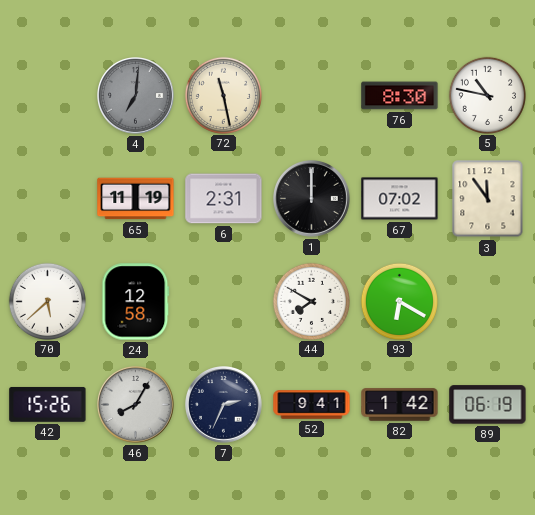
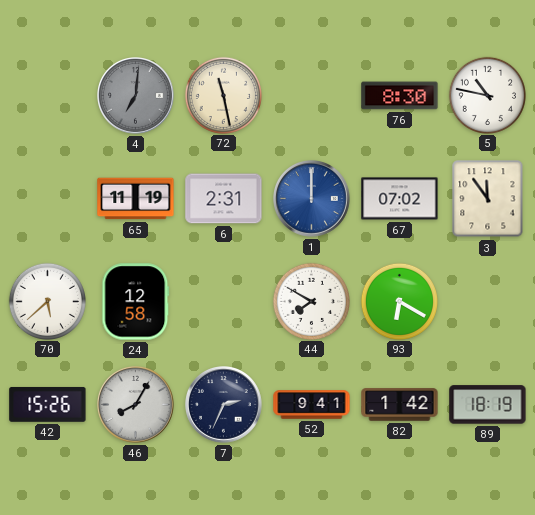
1 dial: black -> blue
89: 06:19 -> 18:19
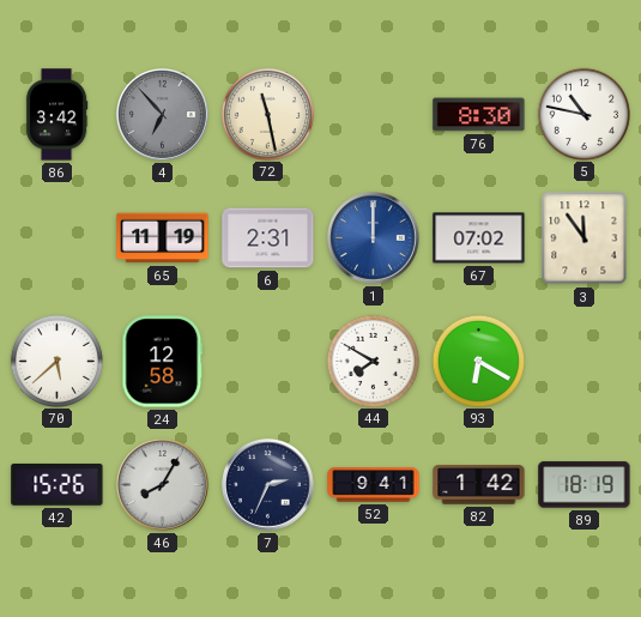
86: none -> 3:42
4: 7:01 -> 6:53
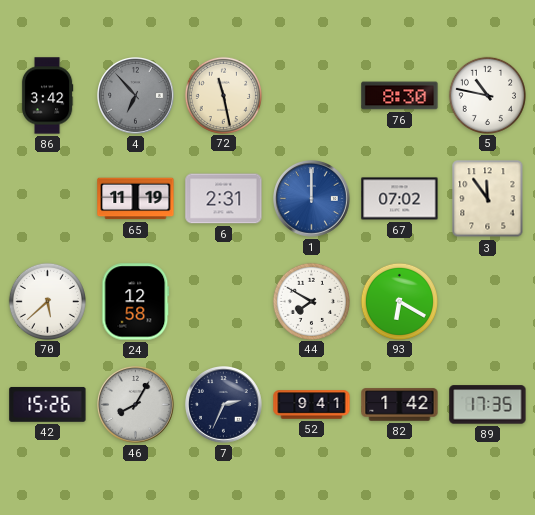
89: 18:19 -> 17:35
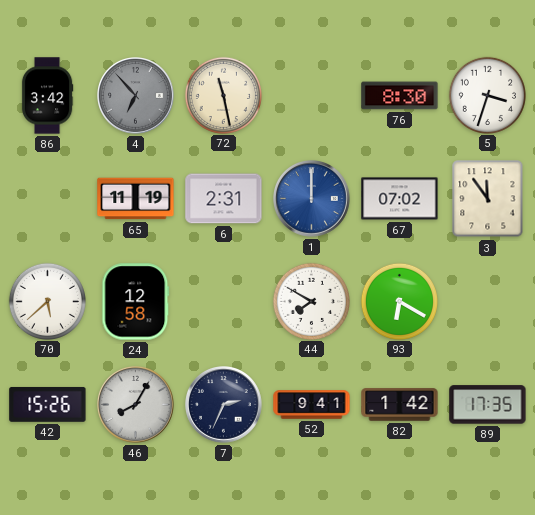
5: 10:47 -> 3:33
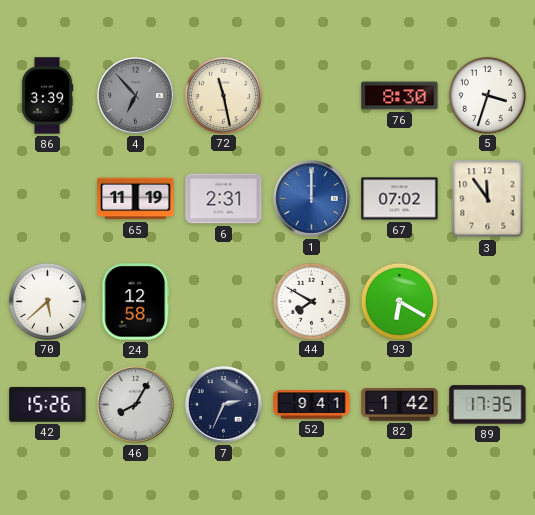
86: 3:42 -> 3:39
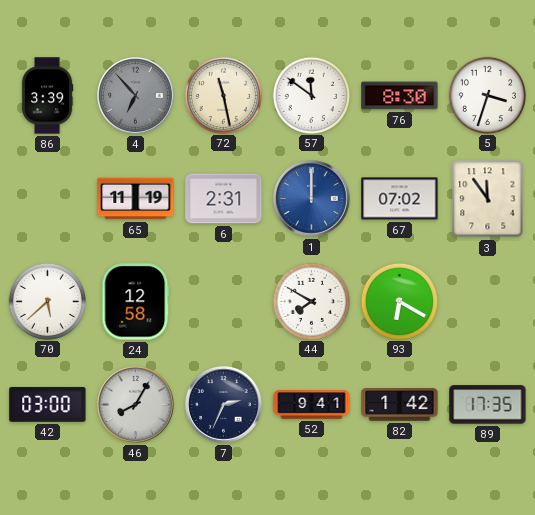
57: none -> 11:51
42: 15:26 -> 03:00
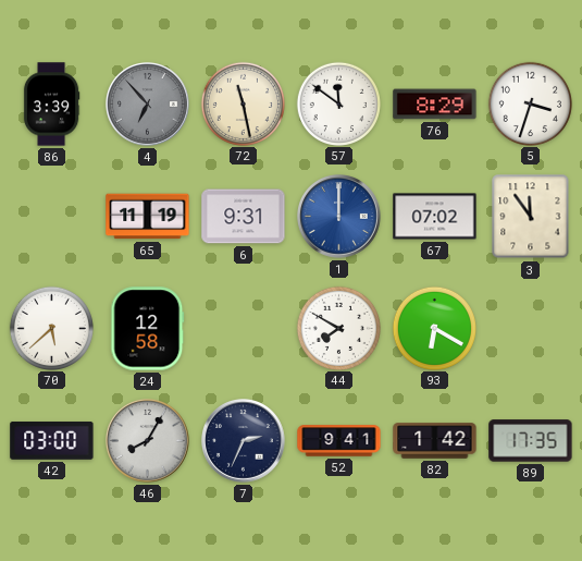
76: 8:30 -> 8:29
6: 2:31 -> 9:31
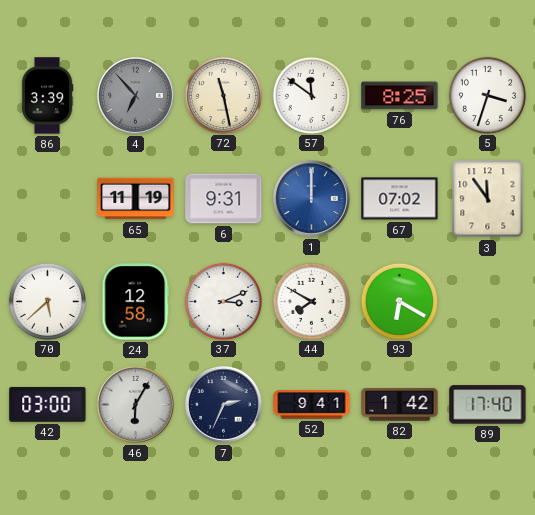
76: 8:29 -> 8:25
37: none -> 3:11
46: 8:05 -> 6:05
89: 17:35 -> 17:40
